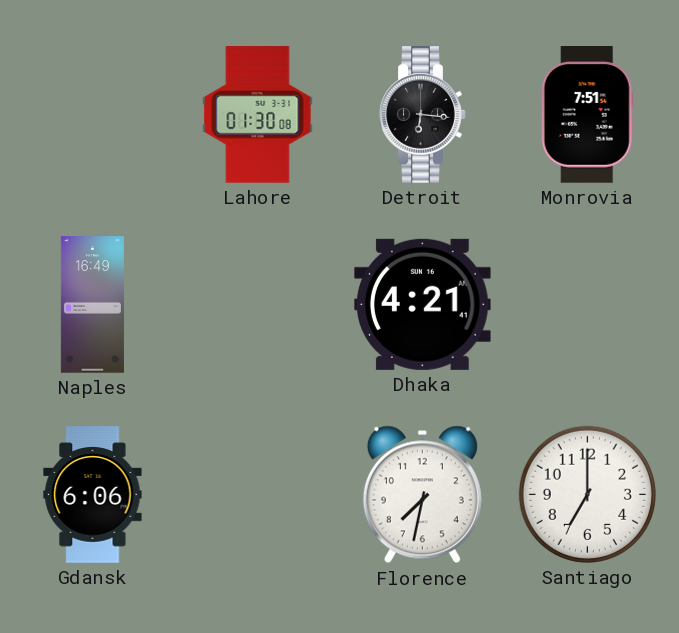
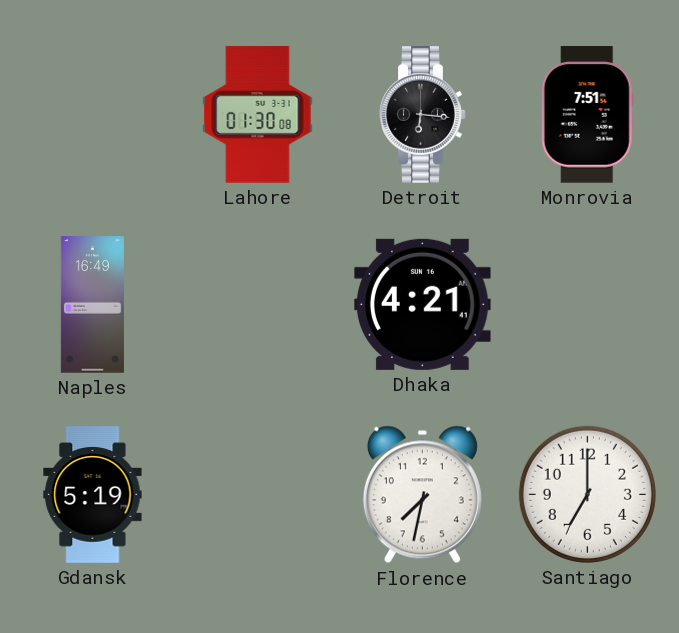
Gdansk: 6:06 -> 5:19
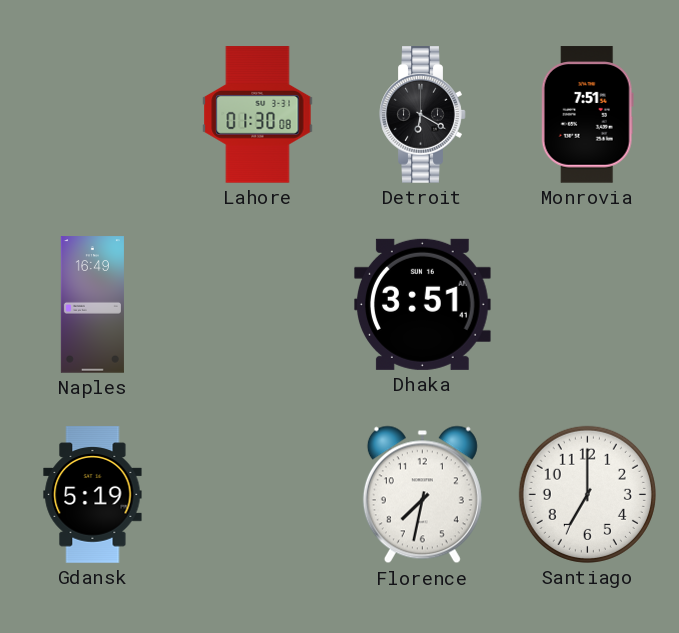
Detroit: 6:16 -> 6:20
Dhaka: 4:21 -> 3:51
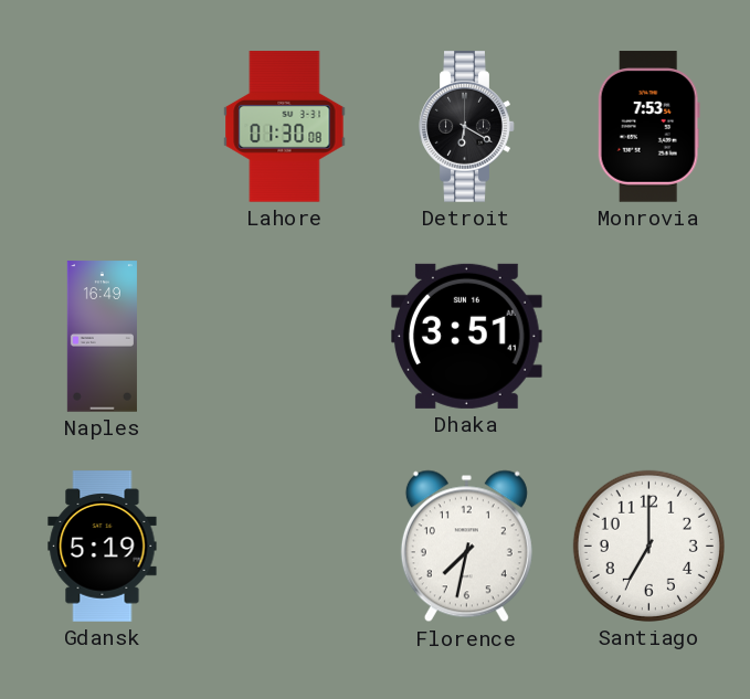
Monrovia: 7:51 -> 7:53
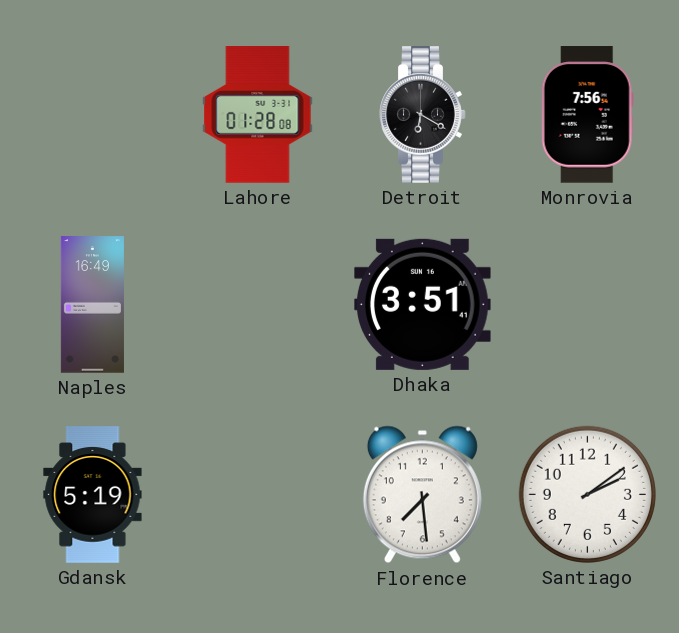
Lahore: 01:30 -> 01:28
Monrovia: 7:53 -> 7:56
Florence: 7:32 -> 7:29
Santiago: 7:00 -> 2:09
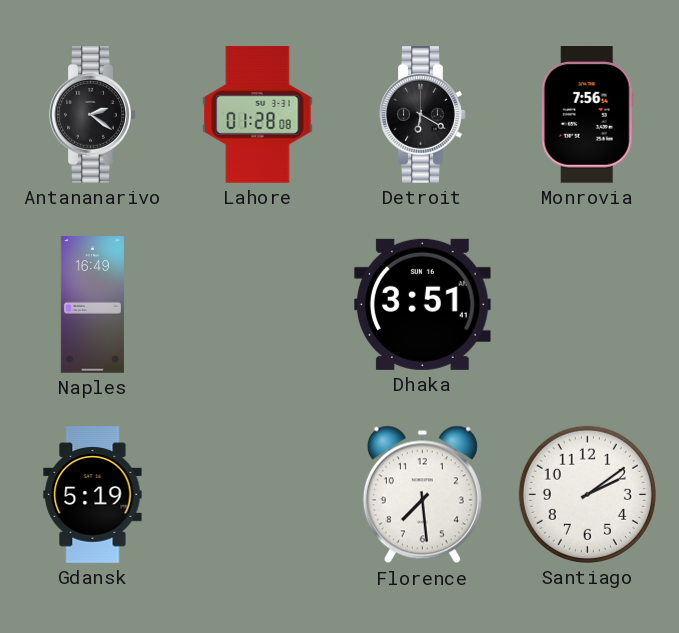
Antananarivo: none -> 2:21
